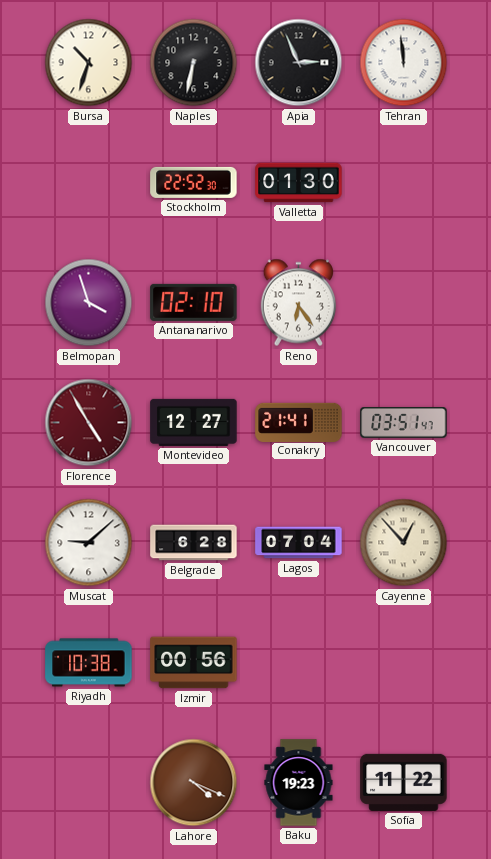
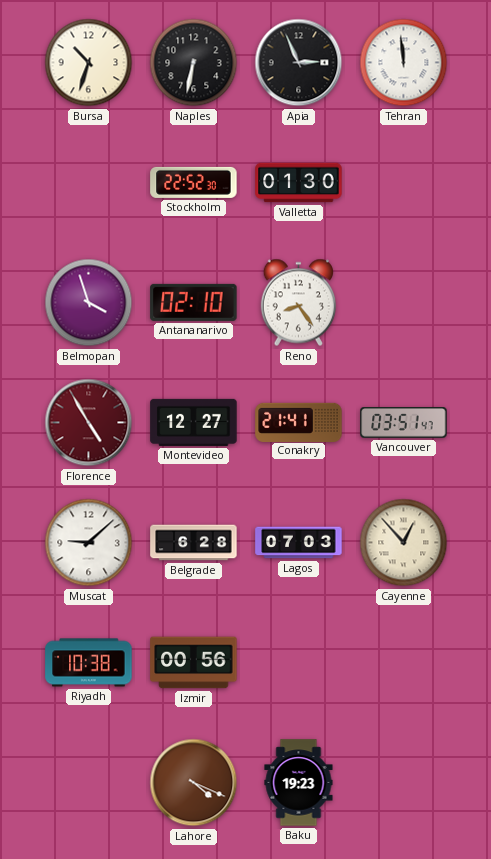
Reno: 6:24 -> 8:24
Lagos: 07:04 -> 07:03
Sofia: 11:22 -> none
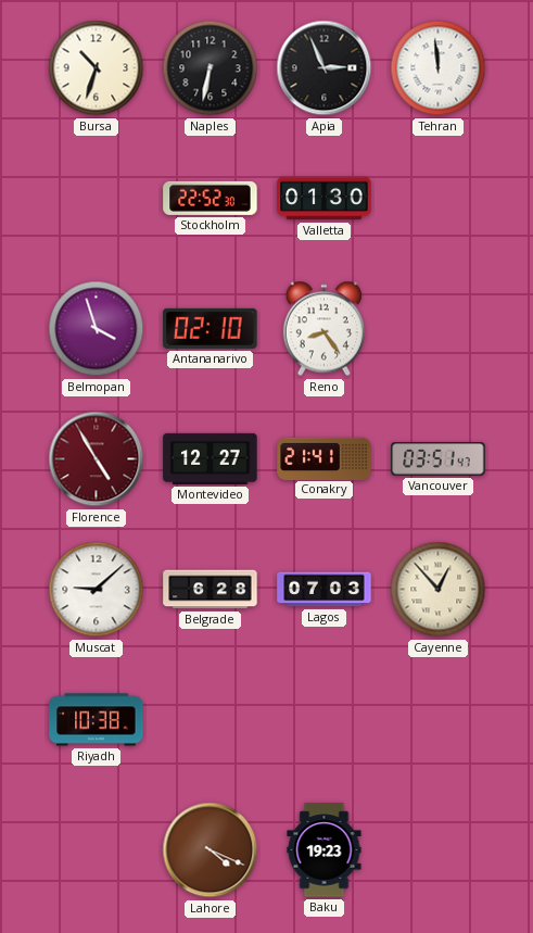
Izmir: 00:56 -> none
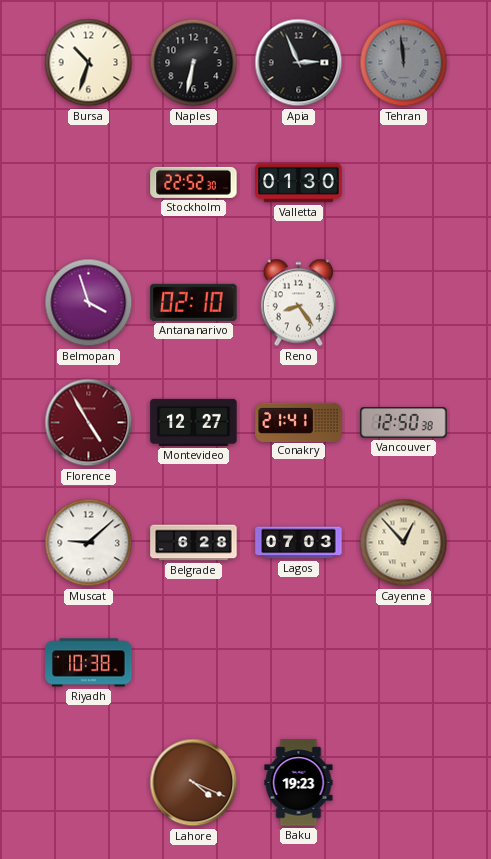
Tehran dial: white -> grey
Vancouver: 03:51 -> 12:50
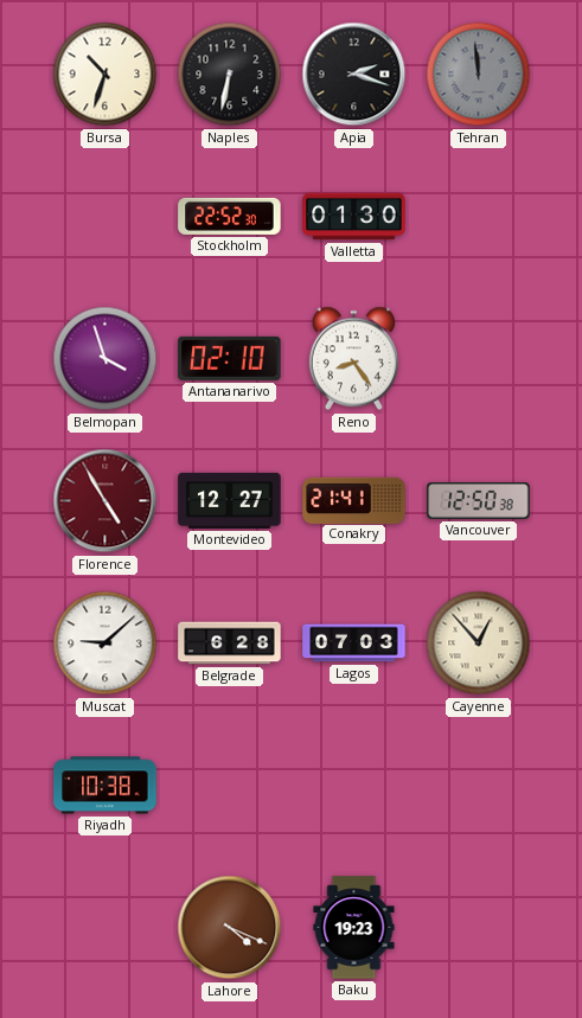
Apia: 2:56 -> 2:18
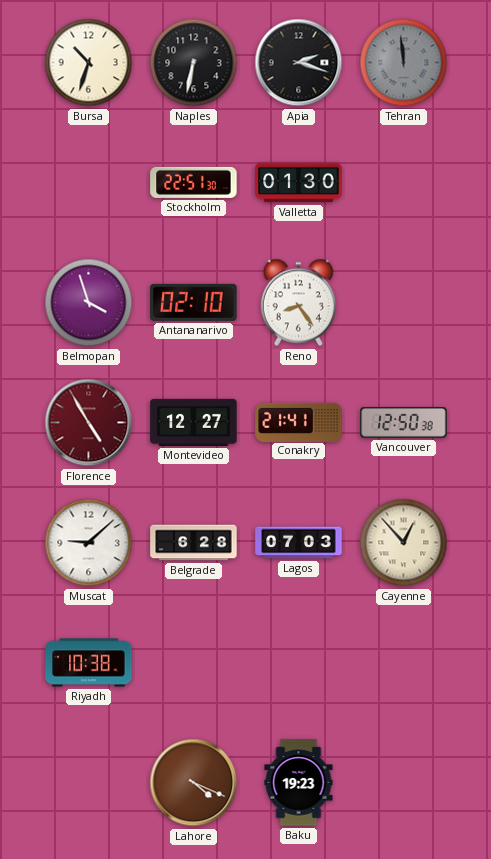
Stockholm: 22:52 -> 22:51
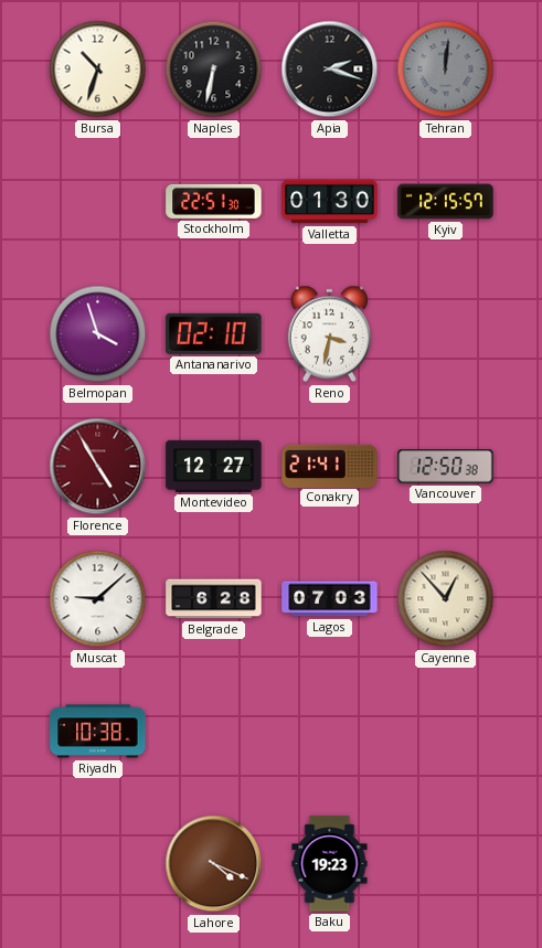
Tehran: 11:59 -> 12:01
Kyiv: none -> 12:15
Reno: 8:24 -> 3:32
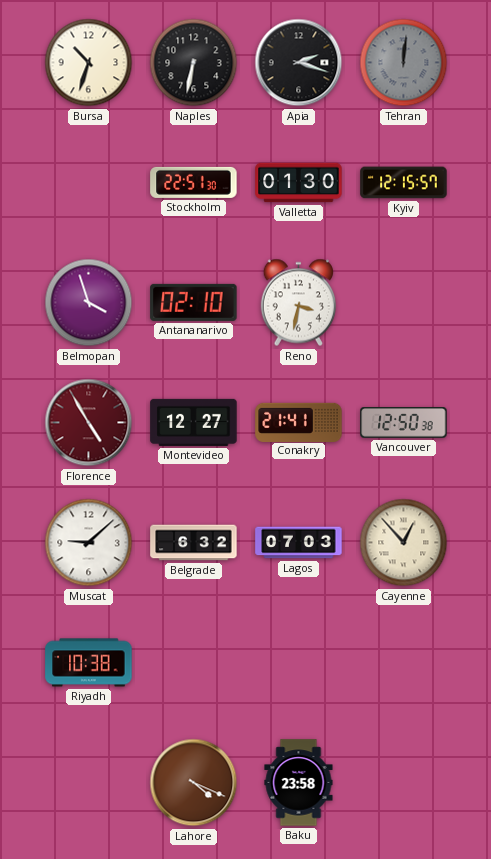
Belgrade: 6:28 -> 6:32
Baku: 19:23 -> 23:58
